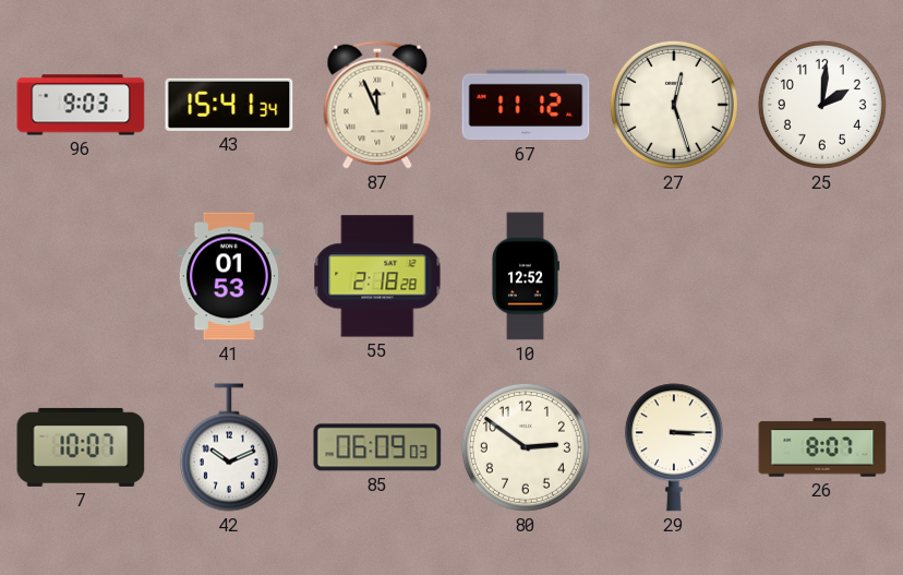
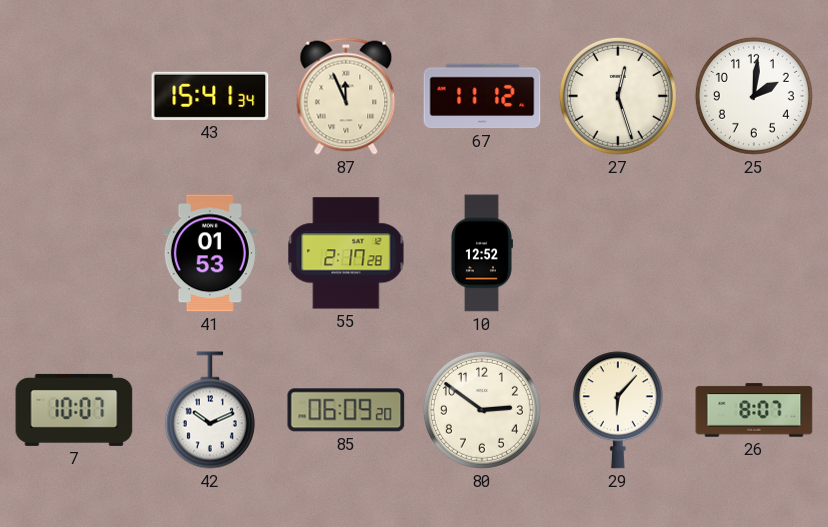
96: 9:03 -> none
55: 2:18 -> 2:17
85: 06:09:03 -> 06:09:20
29: 3:15 -> 6:07
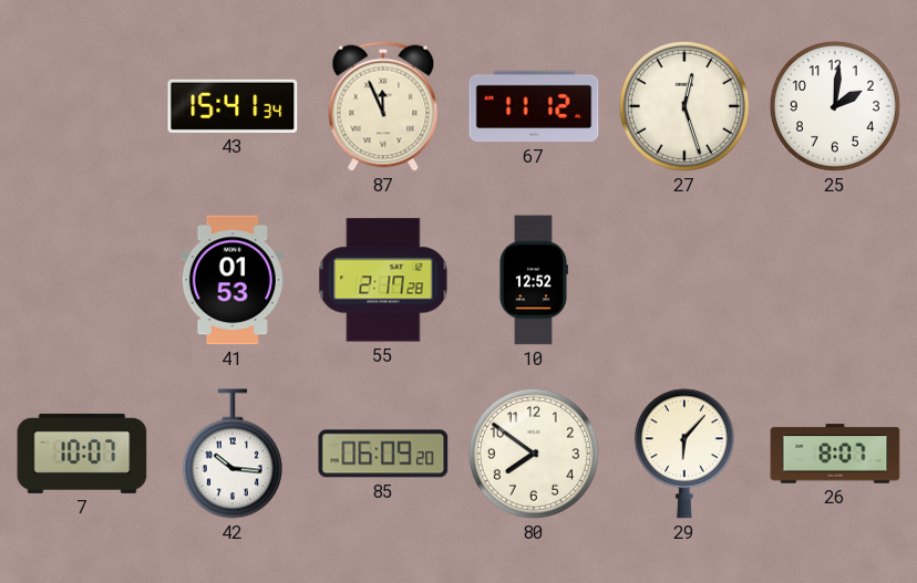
42: 10:11 -> 10:16
80: 2:51 -> 7:51
